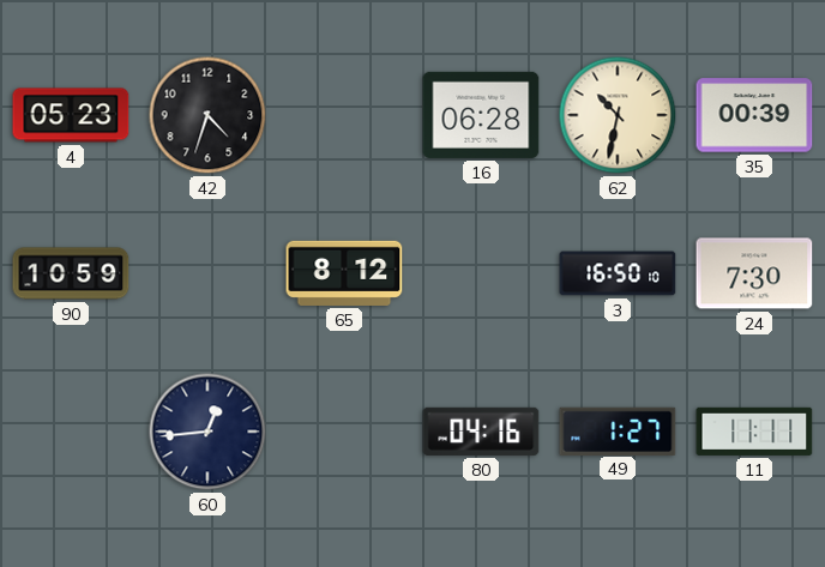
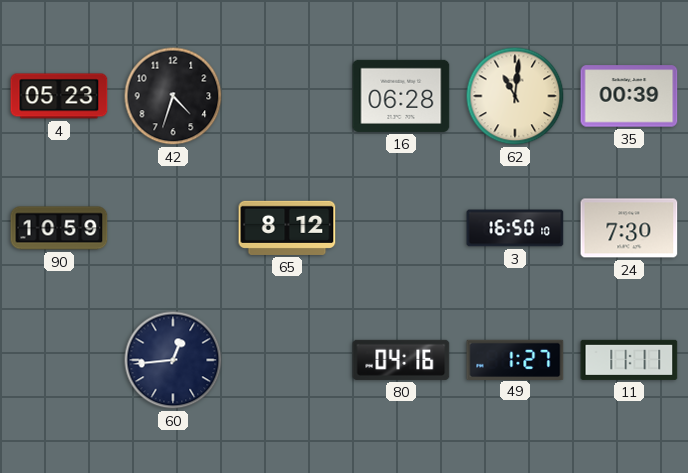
62: 10:32 -> 11:01
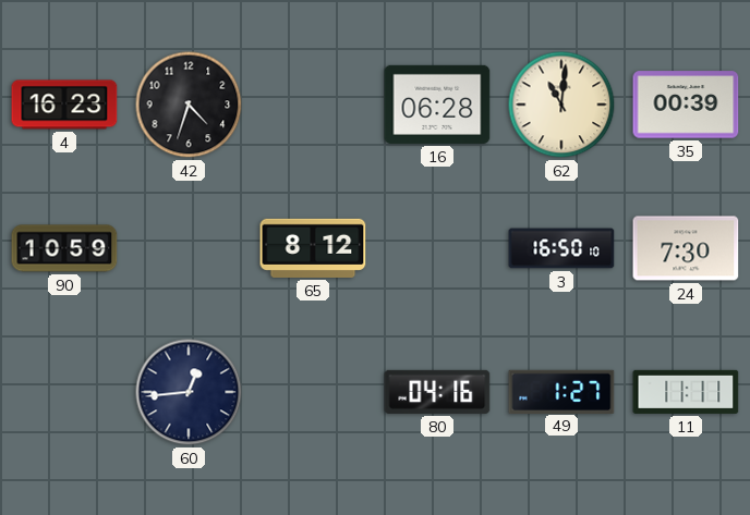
4: 05:23 -> 16:23
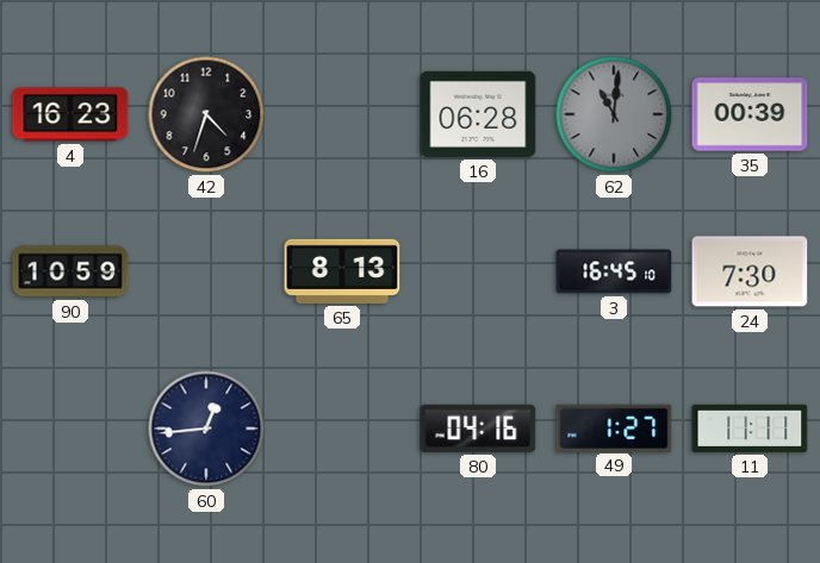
62 dial: cream -> grey
65: 8:12 -> 8:13
3: 16:50 -> 16:45
